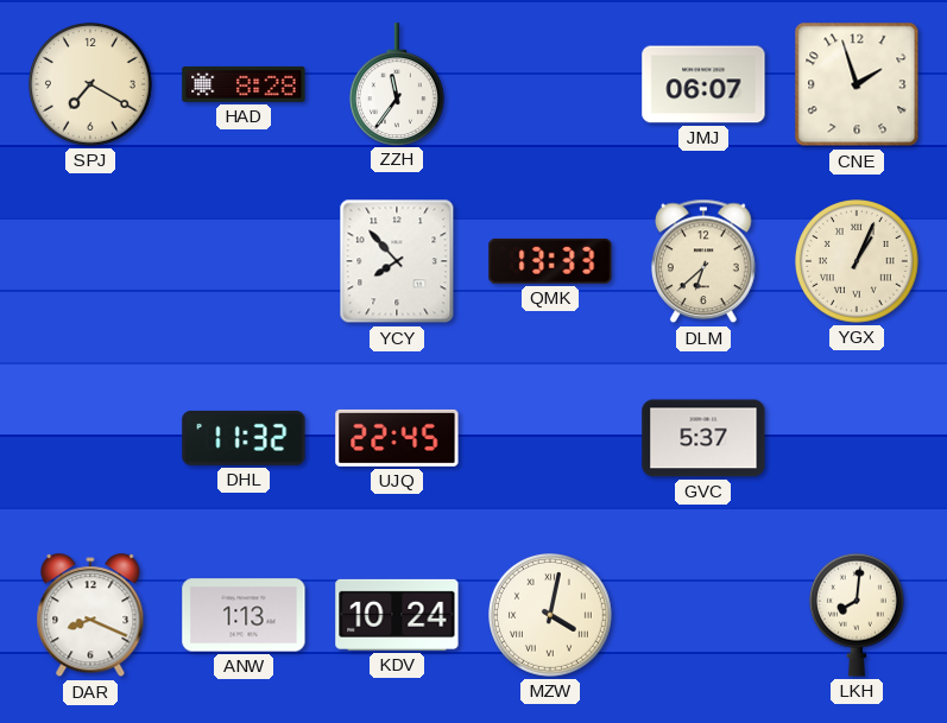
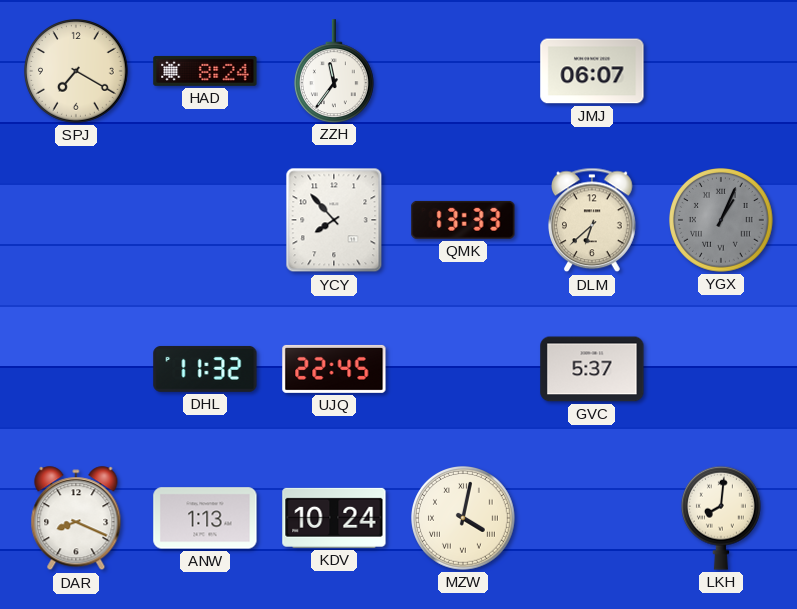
HAD: 8:28 -> 8:24
CNE: 1:57 -> none
YGX dial: cream -> grey
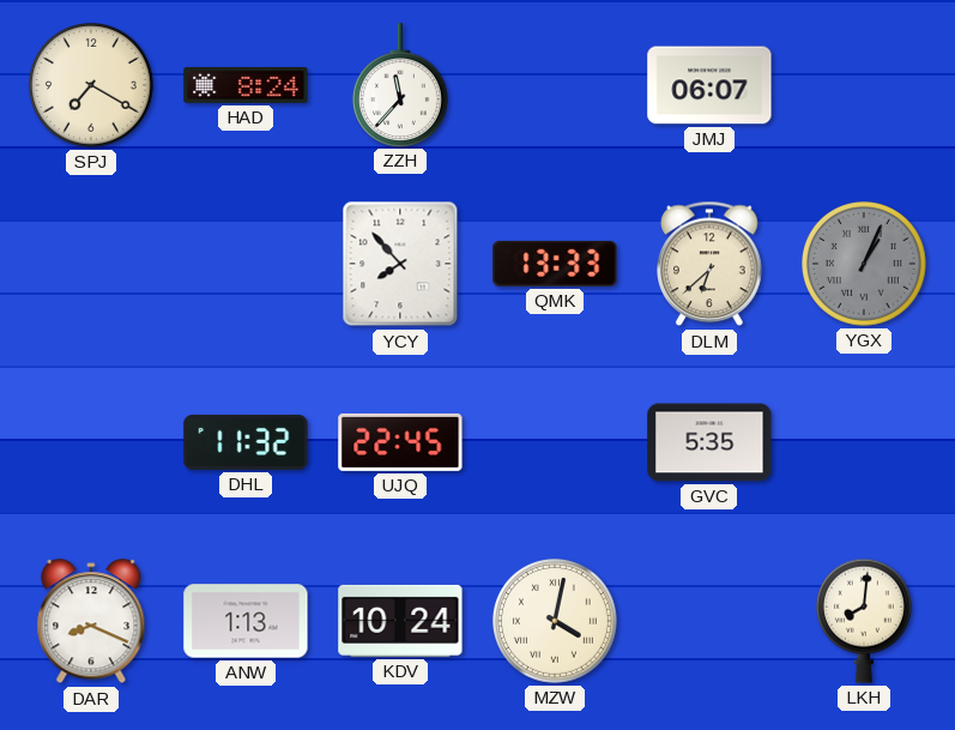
ZZH: 11:36 -> 11:37
GVC: 5:37 -> 5:35
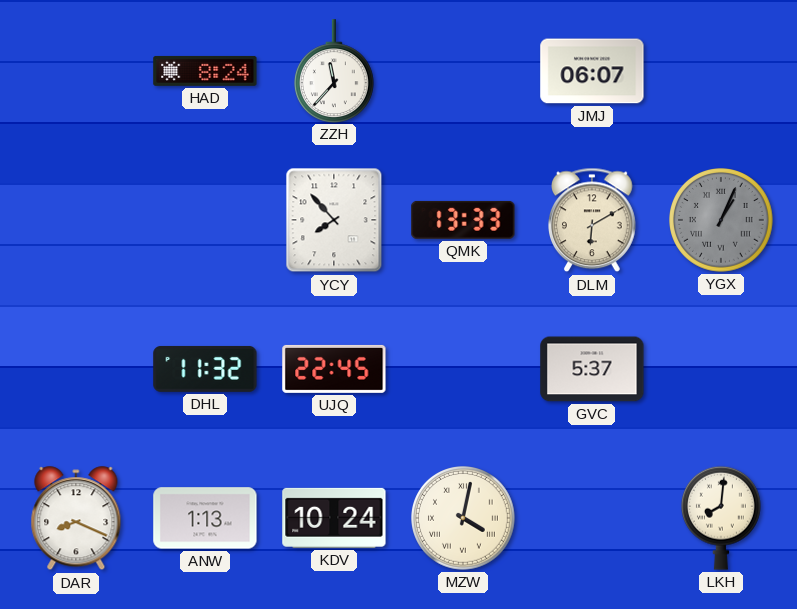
SPJ: 7:20 -> none
DLM: 6:38 -> 6:10
GVC: 5:35 -> 5:37
